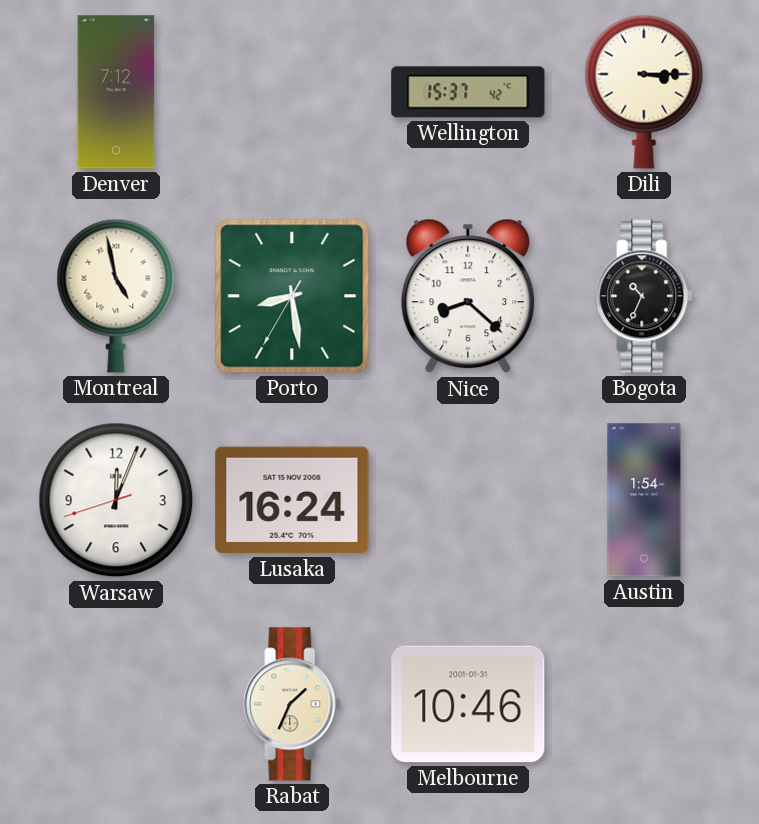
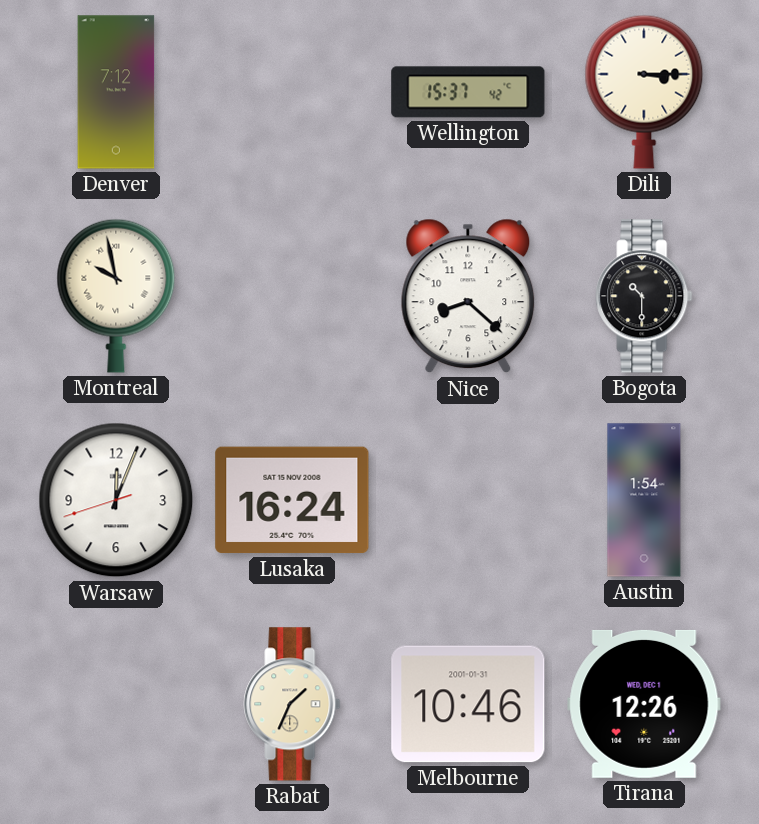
Montreal: 4:58 -> 9:58
Porto: 8:28 -> none
Bogota: 10:34 -> 10:30
Tirana: none -> 12:26
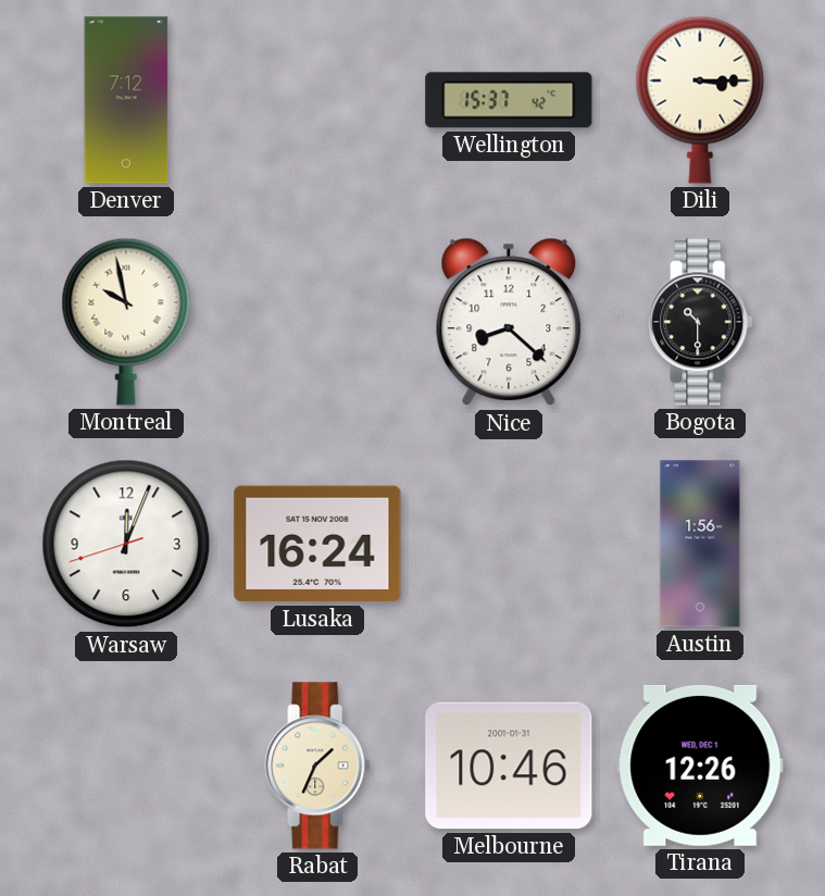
Austin: 1:54 -> 1:56
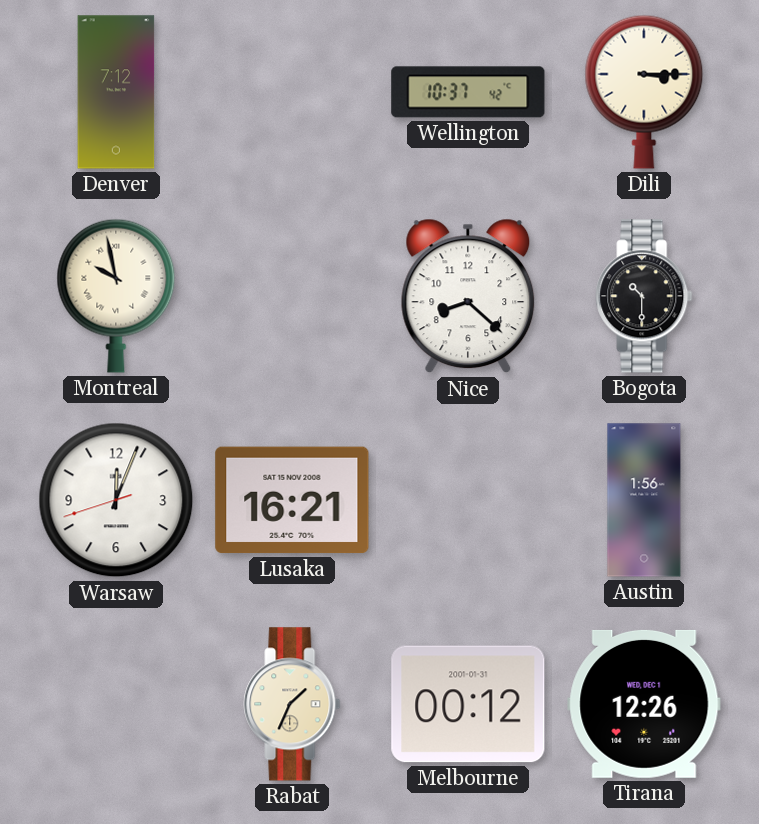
Wellington: 15:37 -> 10:37
Lusaka: 16:24 -> 16:21
Melbourne: 10:46 -> 00:12
